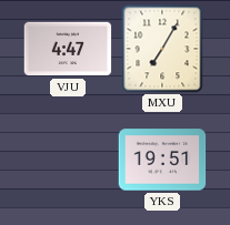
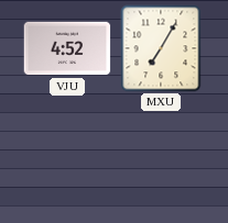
VJU: 4:47 -> 4:52
YKS: 19:51 -> none
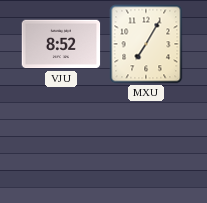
VJU: 4:52 -> 8:52
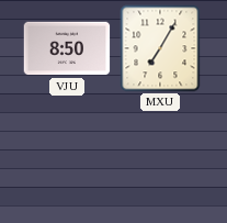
VJU: 8:52 -> 8:50
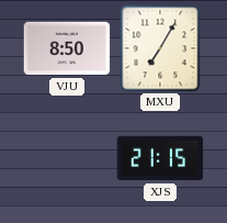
XJS: none -> 21:15
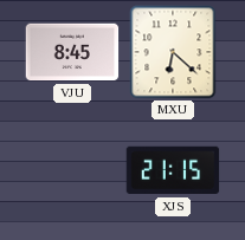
VJU: 8:50 -> 8:45
MXU: 7:05 -> 6:22
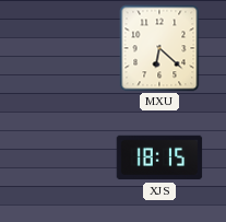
VJU: 8:45 -> none
XJS: 21:15 -> 18:15
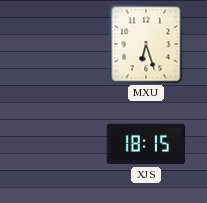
MXU: 6:22 -> 6:27
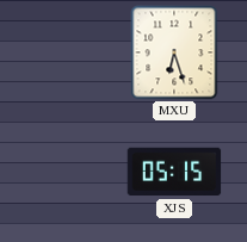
XJS: 18:15 -> 05:15
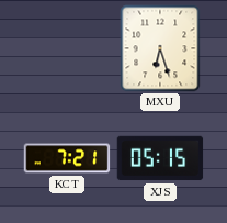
KCT: none -> 7:21
